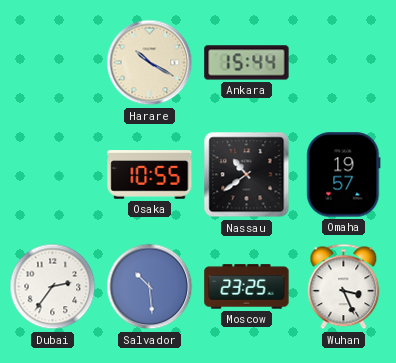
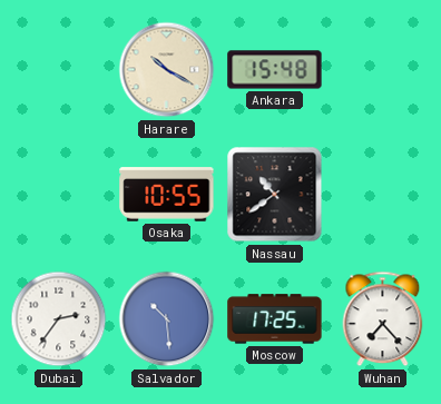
Ankara: 15:44 -> 15:48
Omaha: 19:57 -> none
Moscow: 23:25 -> 17:25
Wuhan: 3:26 -> 7:23
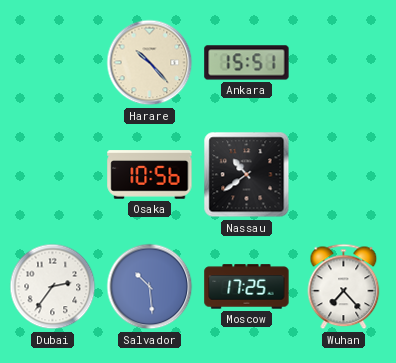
Harare: 10:20 -> 10:23
Ankara: 15:48 -> 15:51
Osaka: 10:55 -> 10:56
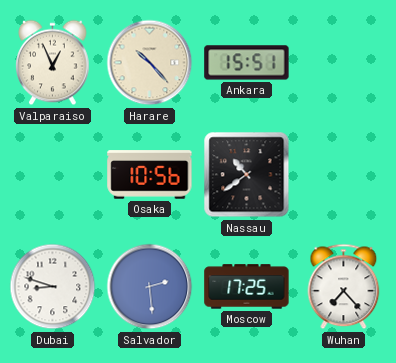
Valparaiso: none -> 12:56
Dubai: 2:36 -> 8:48
Salvador: 10:29 -> 2:29
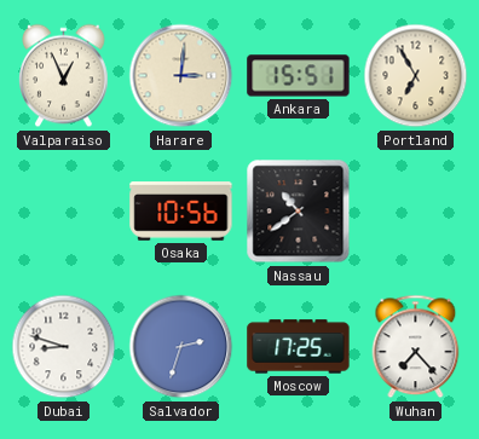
Harare: 10:23 -> 3:01
Portland: none -> 6:55
Salvador: 2:29 -> 2:33
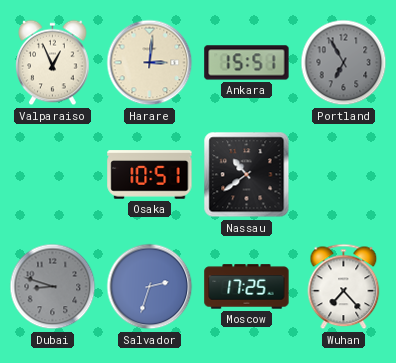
Portland dial: cream -> grey
Osaka: 10:56 -> 10:51
Dubai dial: white -> grey
